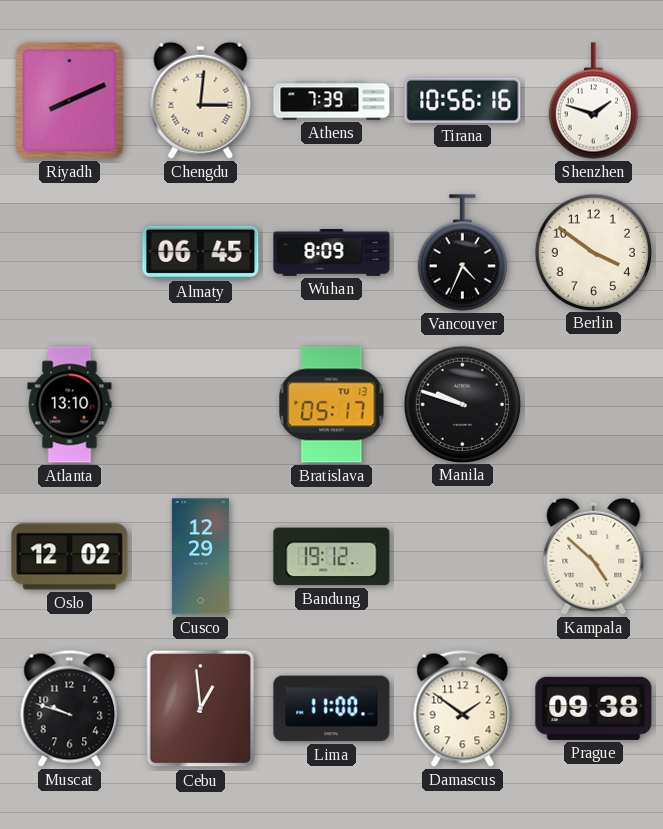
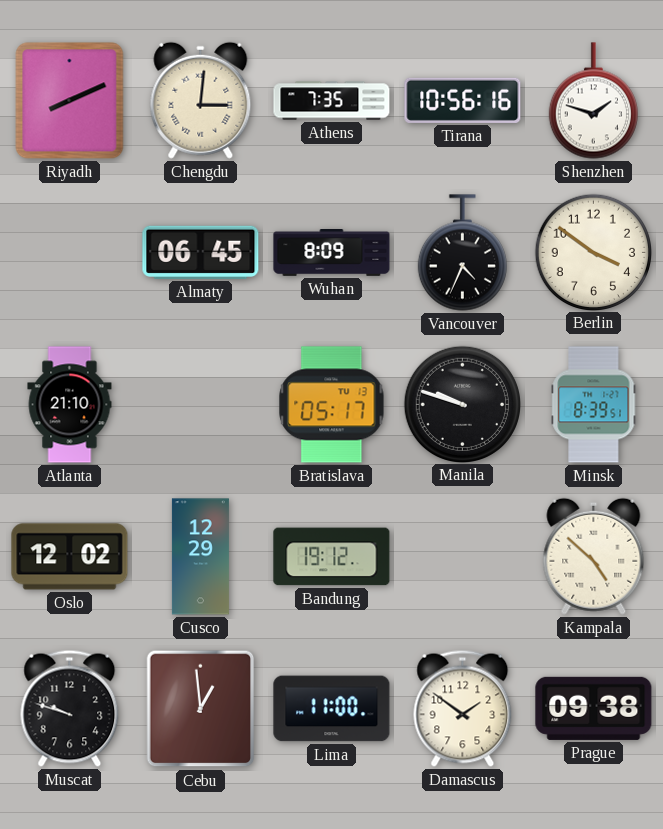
Athens: 7:39 -> 7:35
Atlanta: 13:10 -> 21:10
Minsk: none -> 8:39
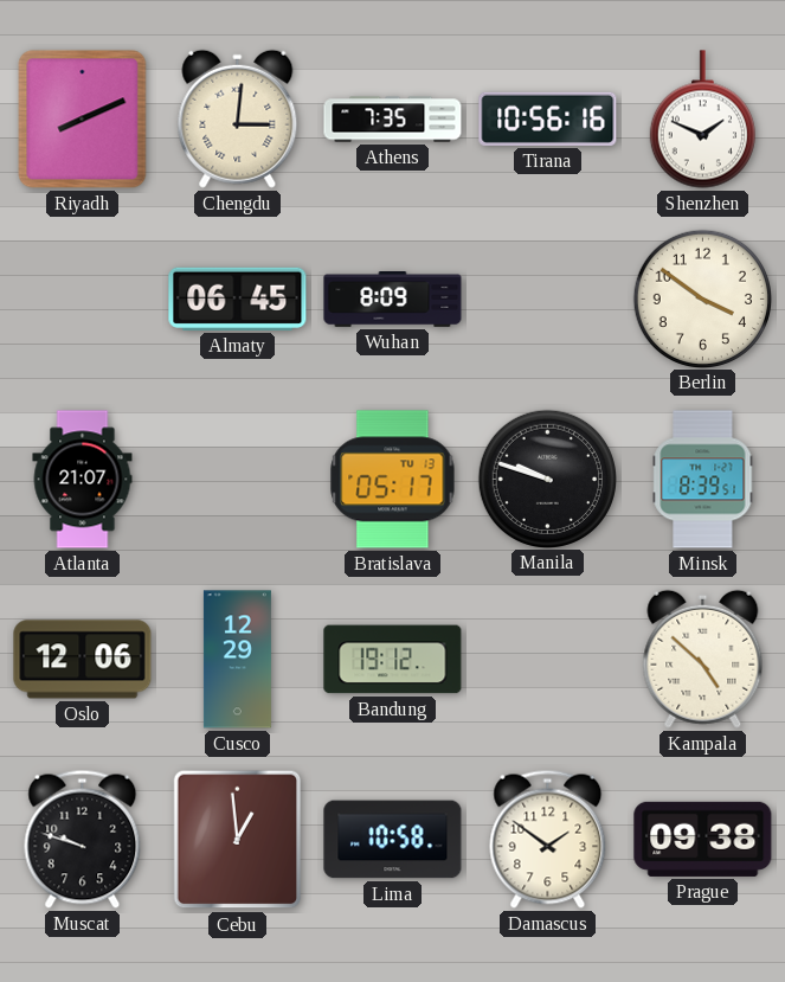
Shenzhen: 1:48 -> 1:49
Vancouver: 4:34 -> none
Atlanta: 21:10 -> 21:07
Oslo: 12:02 -> 12:06
Lima: 11:00 -> 10:58
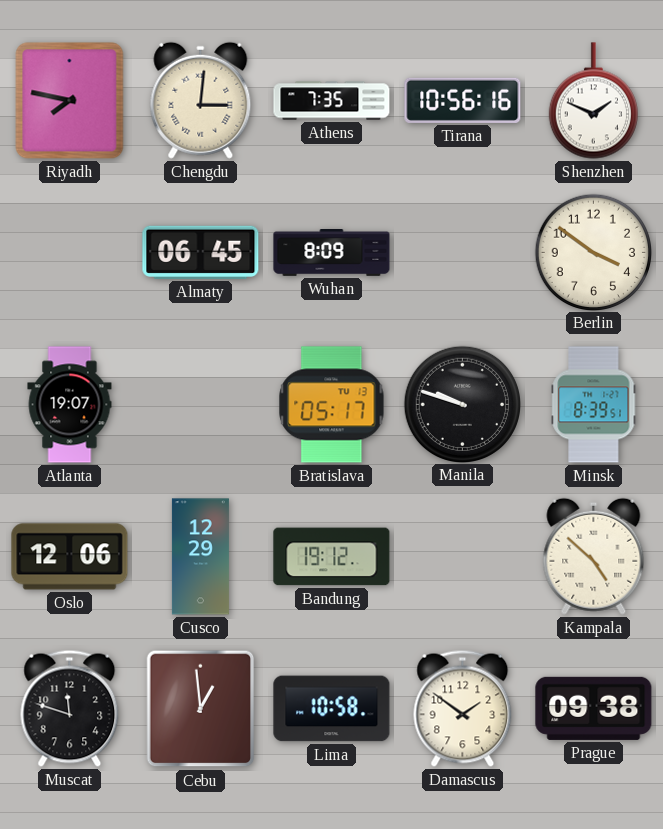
Riyadh: 8:11 -> 7:47
Atlanta: 21:07 -> 19:07
Muscat: 9:48 -> 11:48
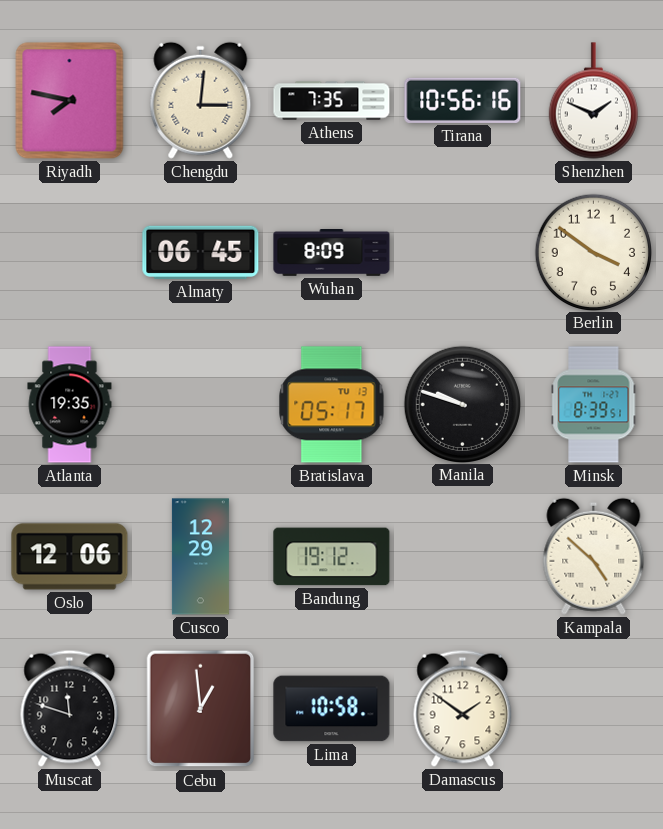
Atlanta: 19:07 -> 19:35
Prague: 09:38 -> none
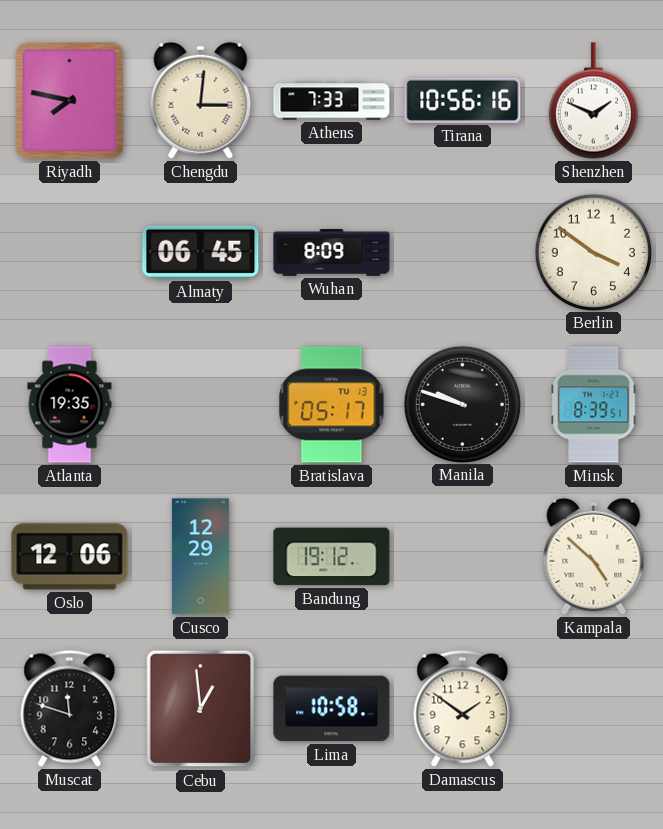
Athens: 7:35 -> 7:33
